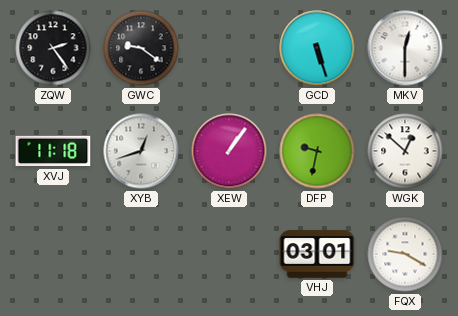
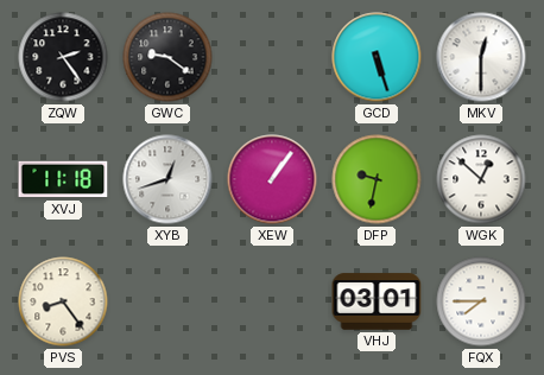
PVS: none -> 8:24
FQX: 9:20 -> 7:45
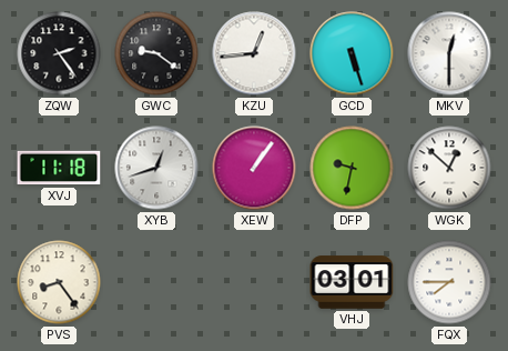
KZU: none -> 12:44
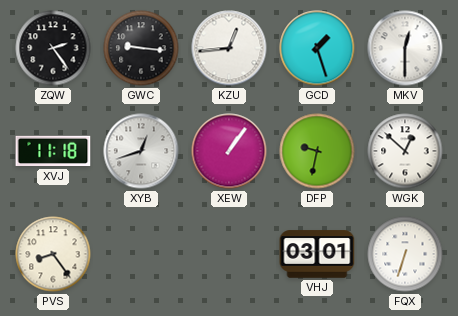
GWC: 9:21 -> 9:16
GCD: 5:27 -> 1:27
FQX: 7:45 -> 6:33
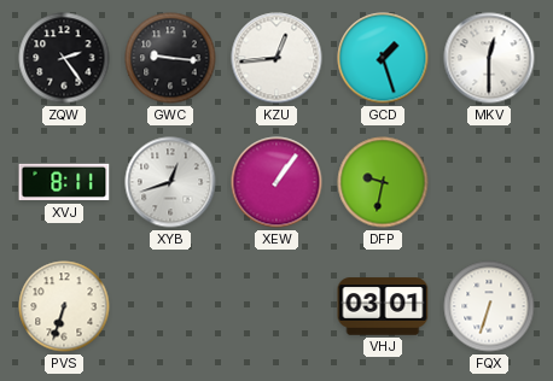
XVJ: 11:18 -> 8:11
WGK: 12:52 -> none
PVS: 8:24 -> 6:33
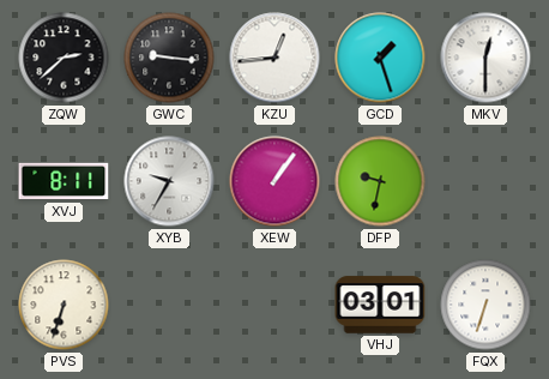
ZQW: 2:24 -> 2:38
XYB: 12:42 -> 9:35
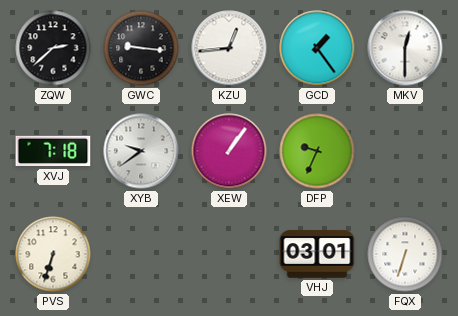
GCD: 1:27 -> 1:24
XVJ: 8:11 -> 7:18
XYB: 9:35 -> 9:39
DFP: 9:32 -> 9:34
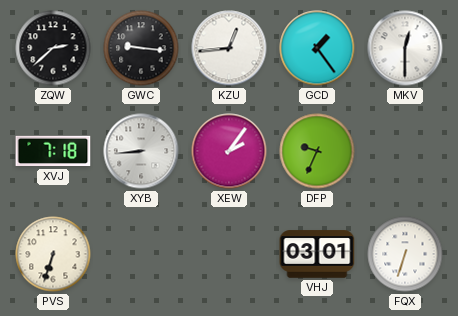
XYB: 9:39 -> 8:44
XEW: 1:06 -> 2:06
